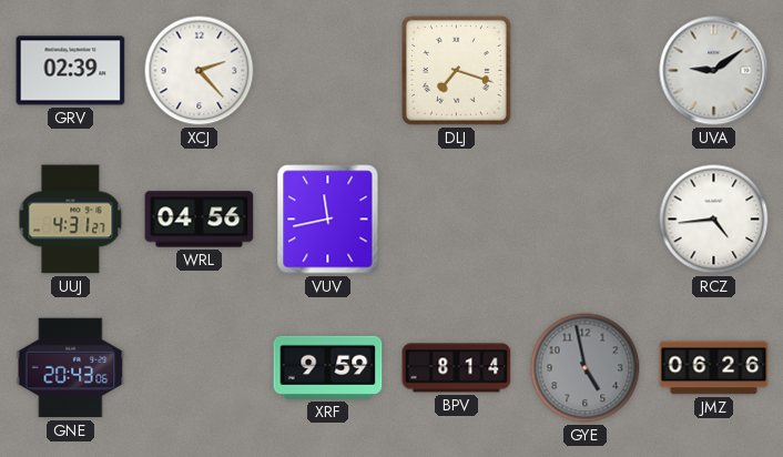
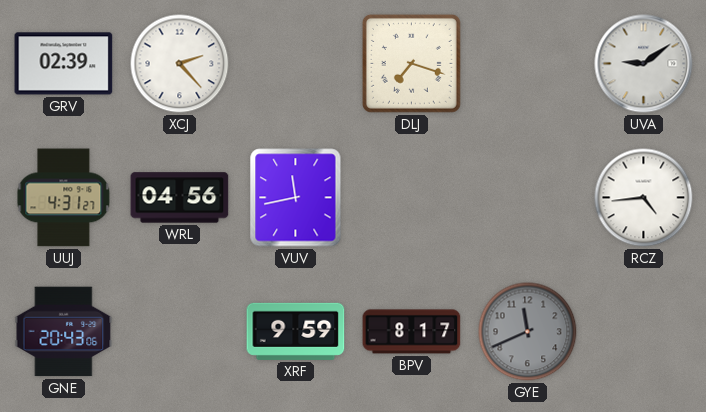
BPV: 8:14 -> 8:17
GYE: 4:58 -> 11:41
JMZ: 06:26 -> none
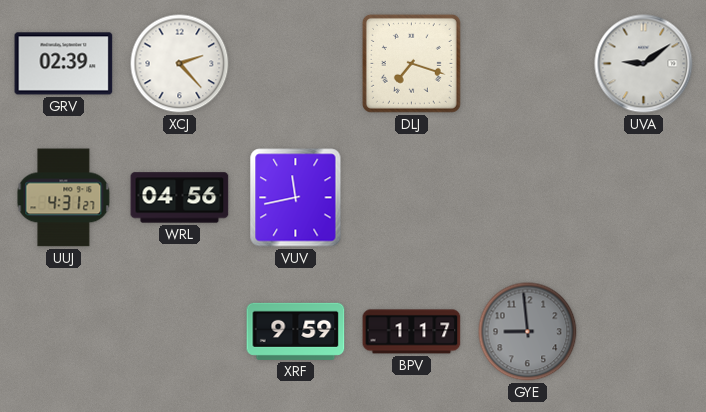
RCZ: 4:44 -> none
GNE: 20:43 -> none
BPV: 8:17 -> 1:17
GYE: 11:41 -> 8:59
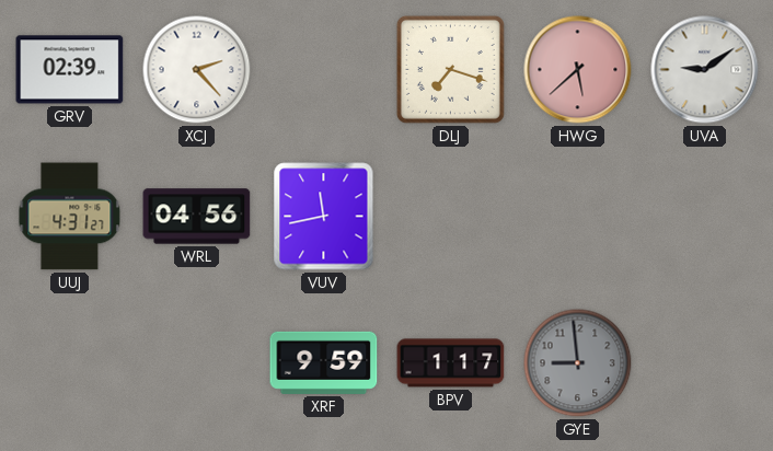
HWG: none -> 5:38
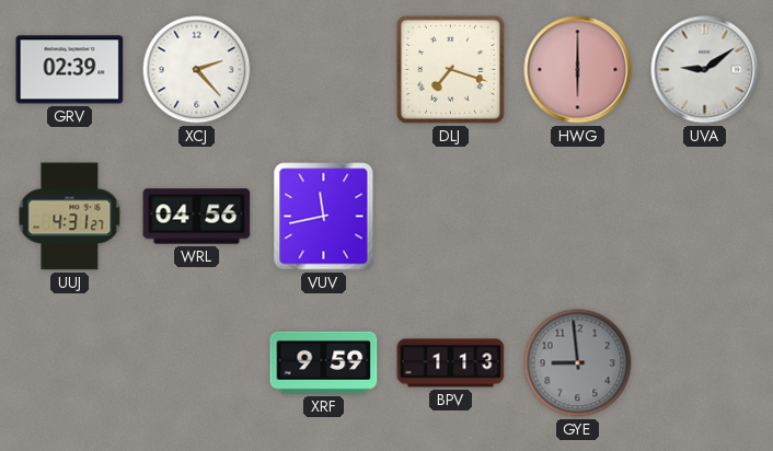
HWG: 5:38 -> 6:00
BPV: 1:17 -> 1:13
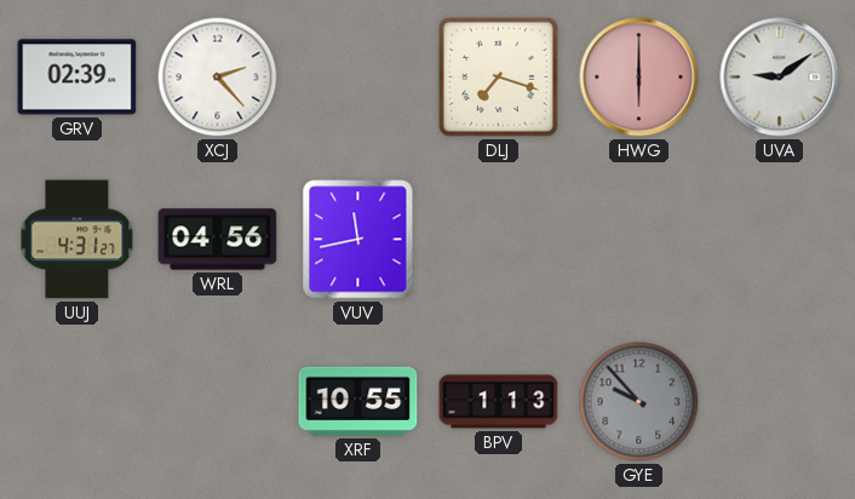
XRF: 9:59 -> 10:55
GYE: 8:59 -> 9:53
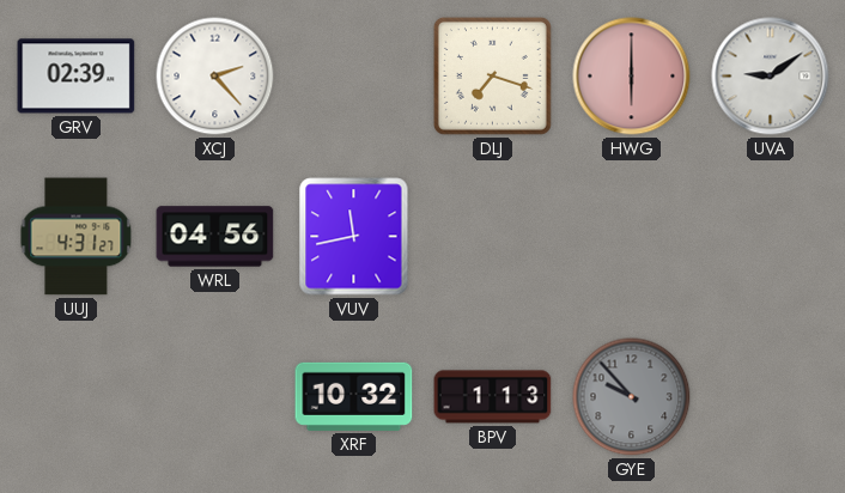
XRF: 10:55 -> 10:32
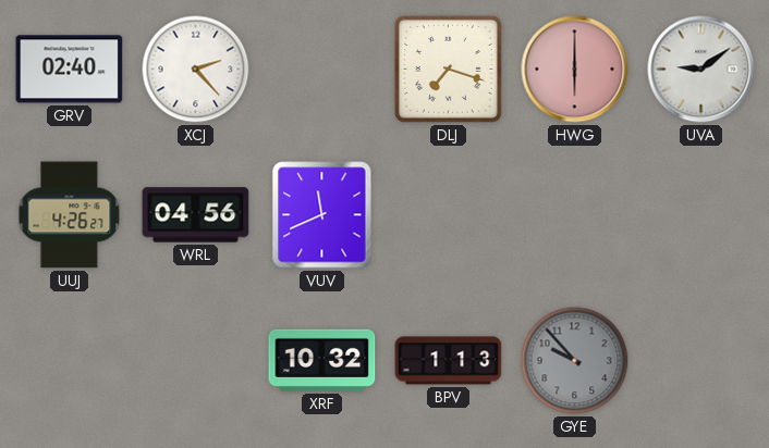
GRV: 02:39 -> 02:40
UUJ: 4:31 -> 4:26
VUV: 11:43 -> 11:41
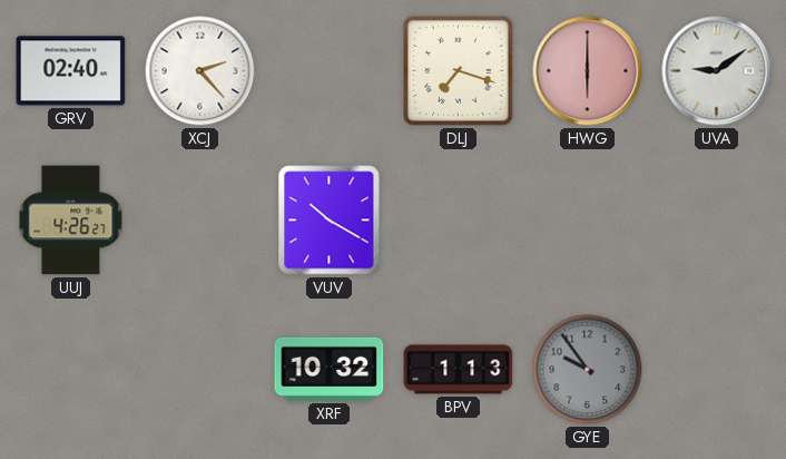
WRL: 04:56 -> none
VUV: 11:41 -> 10:20
GYE: 9:53 -> 9:54
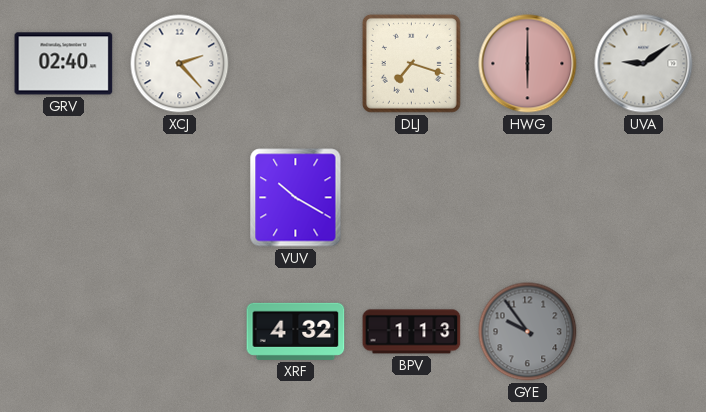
UUJ: 4:26 -> none
XRF: 10:32 -> 4:32
